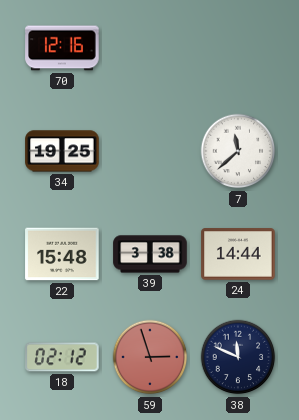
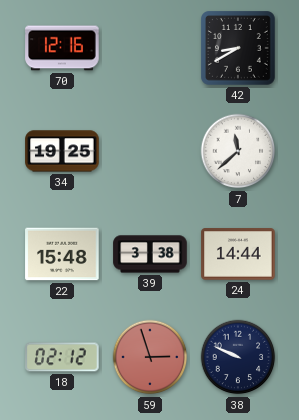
42: none -> 8:40
38: 11:49 -> 9:49
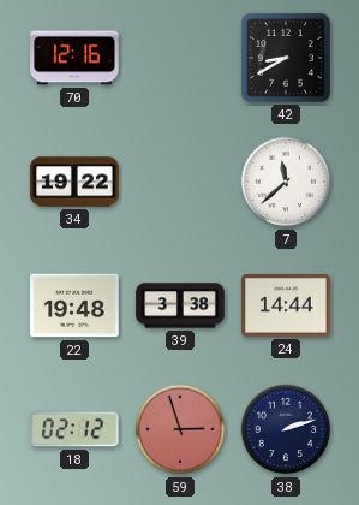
34: 19:25 -> 19:22
22: 15:48 -> 19:48
38: 9:49 -> 2:12
